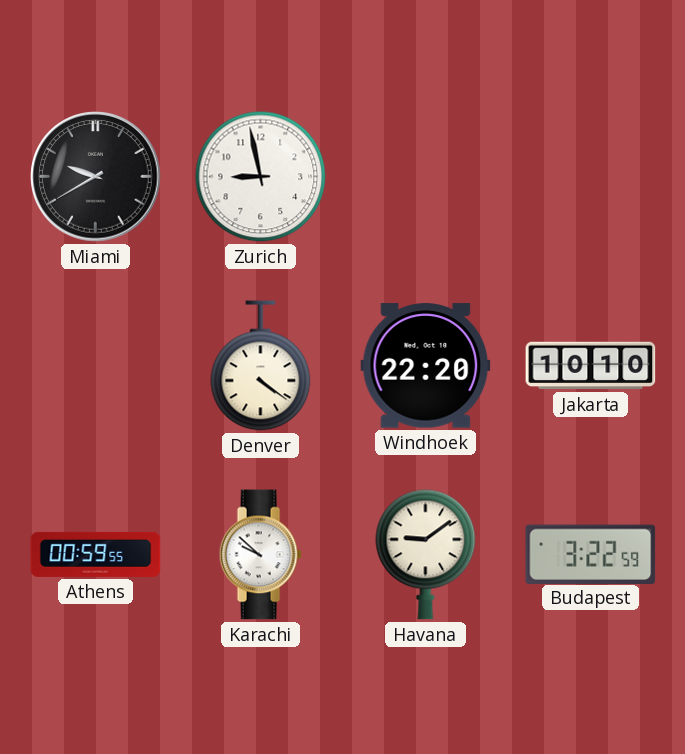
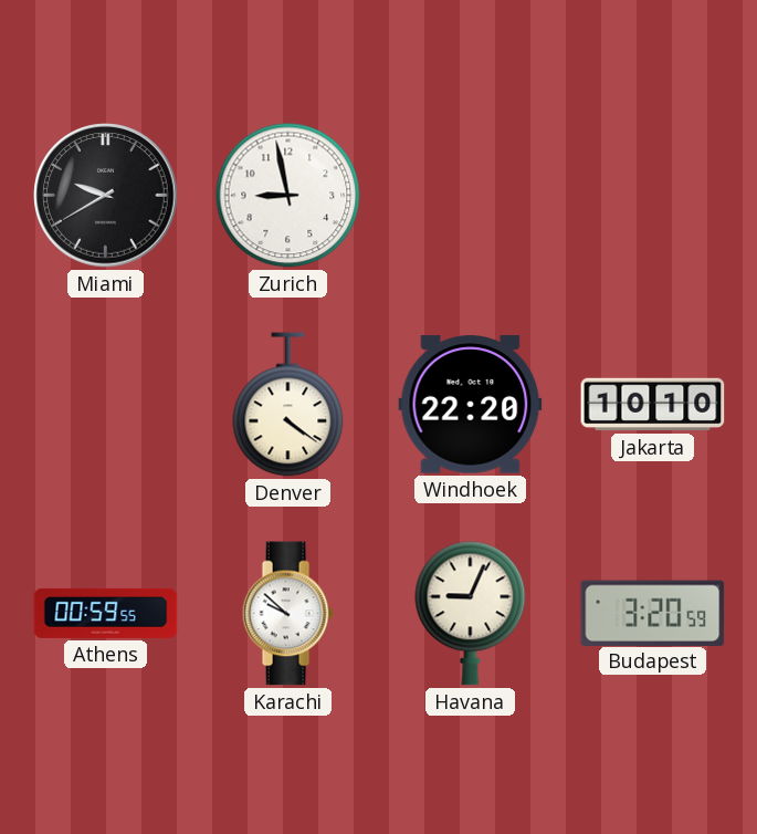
Havana: 9:09 -> 9:04
Budapest: 3:22 -> 3:20
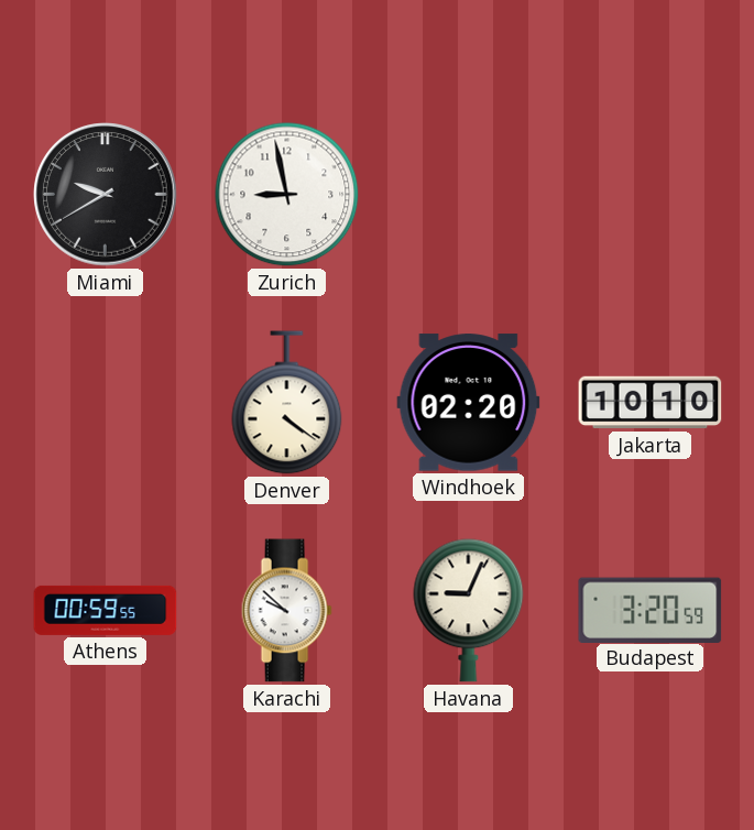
Windhoek: 22:20 -> 02:20
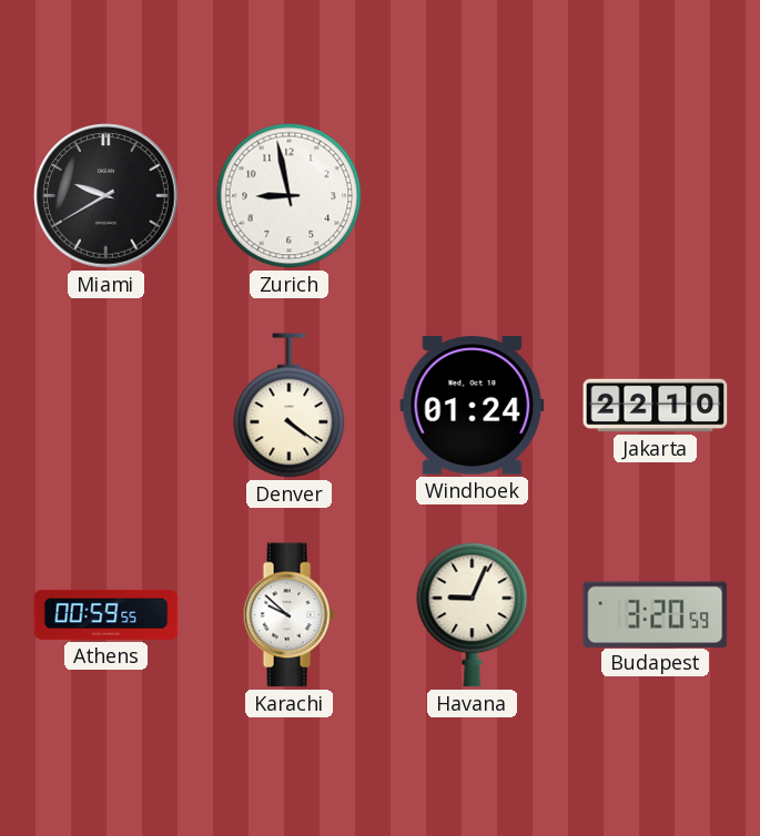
Windhoek: 02:20 -> 01:24
Jakarta: 10:10 -> 22:10
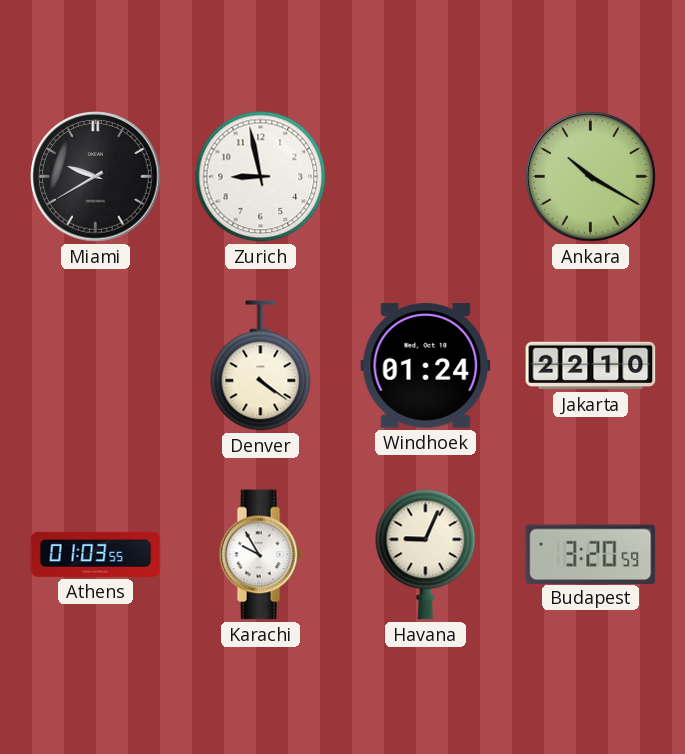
Ankara: none -> 10:20
Athens: 00:59 -> 01:03
Karachi: 9:52 -> 9:55
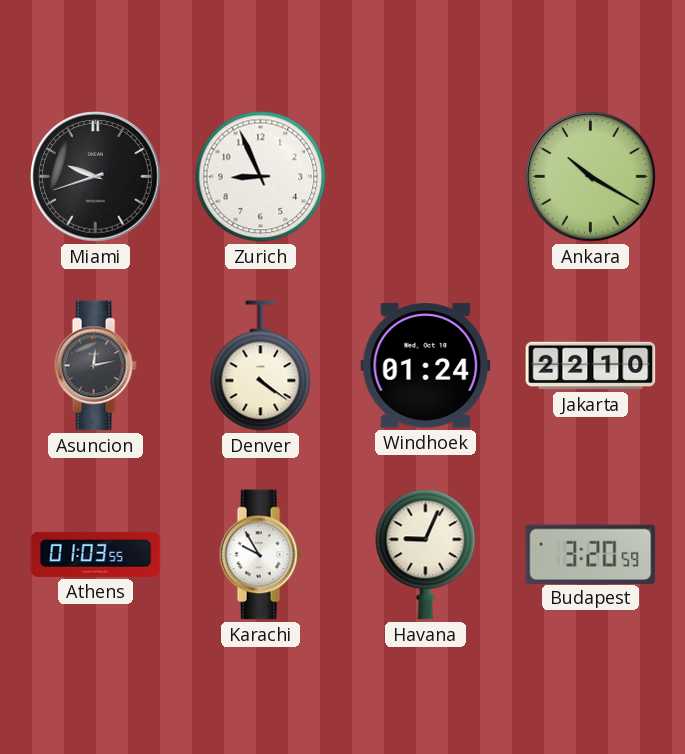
Miami: 9:40 -> 9:42
Zurich: 8:58 -> 8:56
Asuncion: none -> 12:13
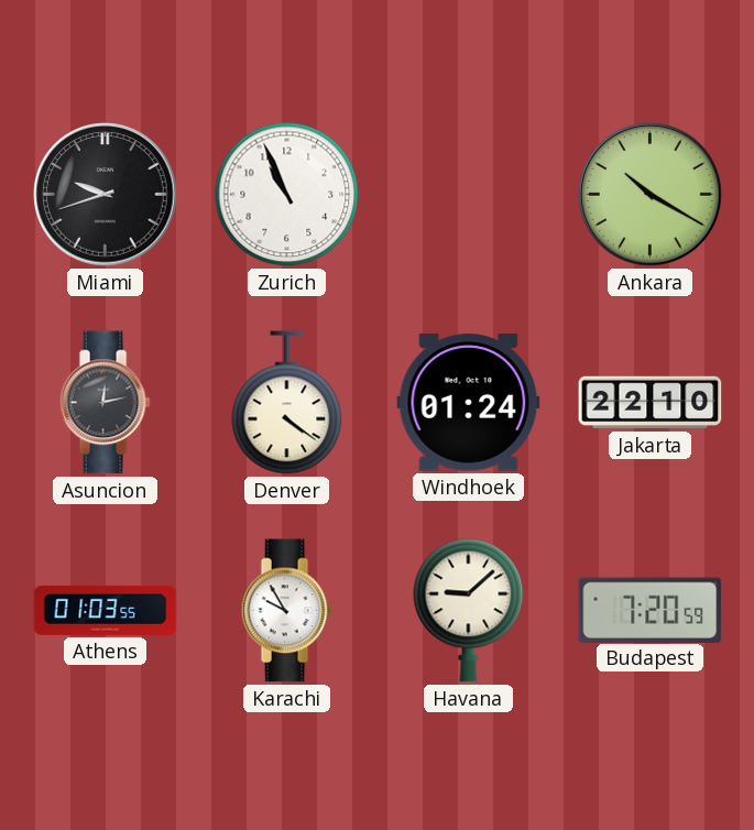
Zurich: 8:56 -> 10:56
Havana: 9:04 -> 9:08
Budapest: 3:20 -> 7:20
